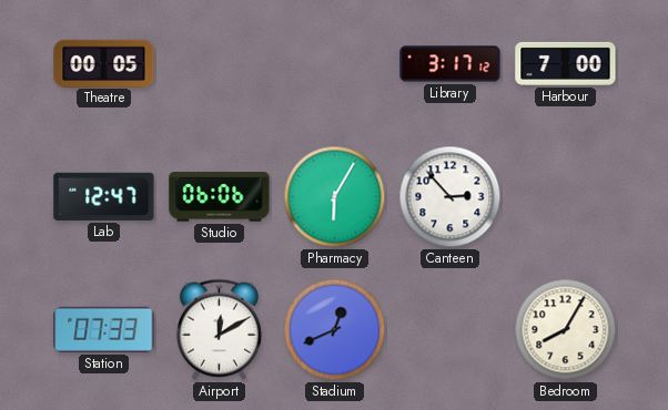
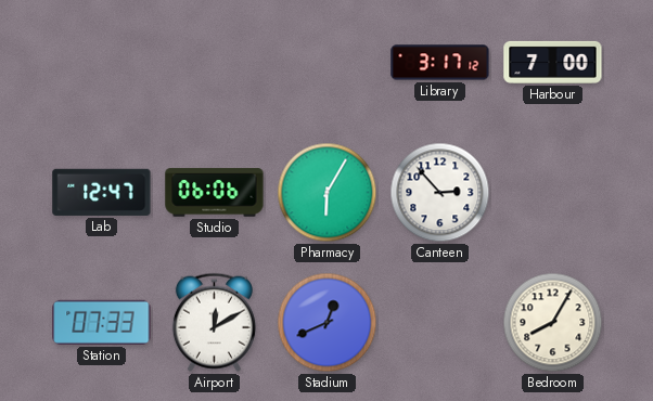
Theatre: 00:05 -> none
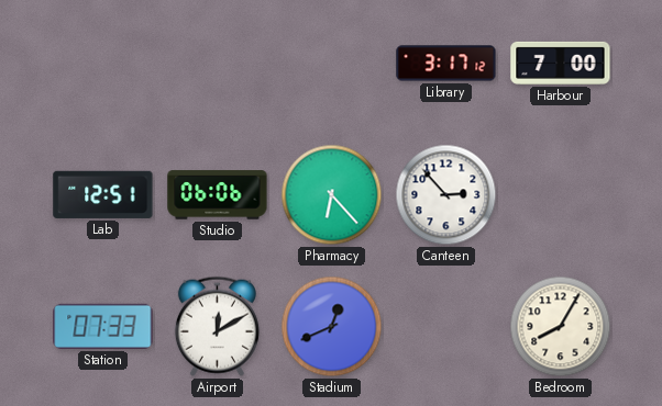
Lab: 12:47 -> 12:51
Pharmacy: 6:05 -> 6:23
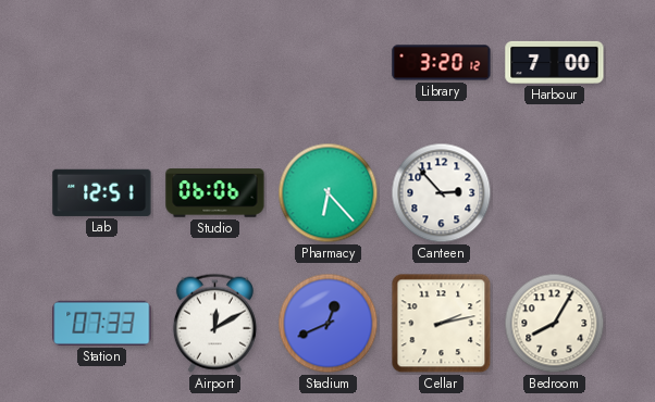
Library: 3:17 -> 3:20
Cellar: none -> 2:13
